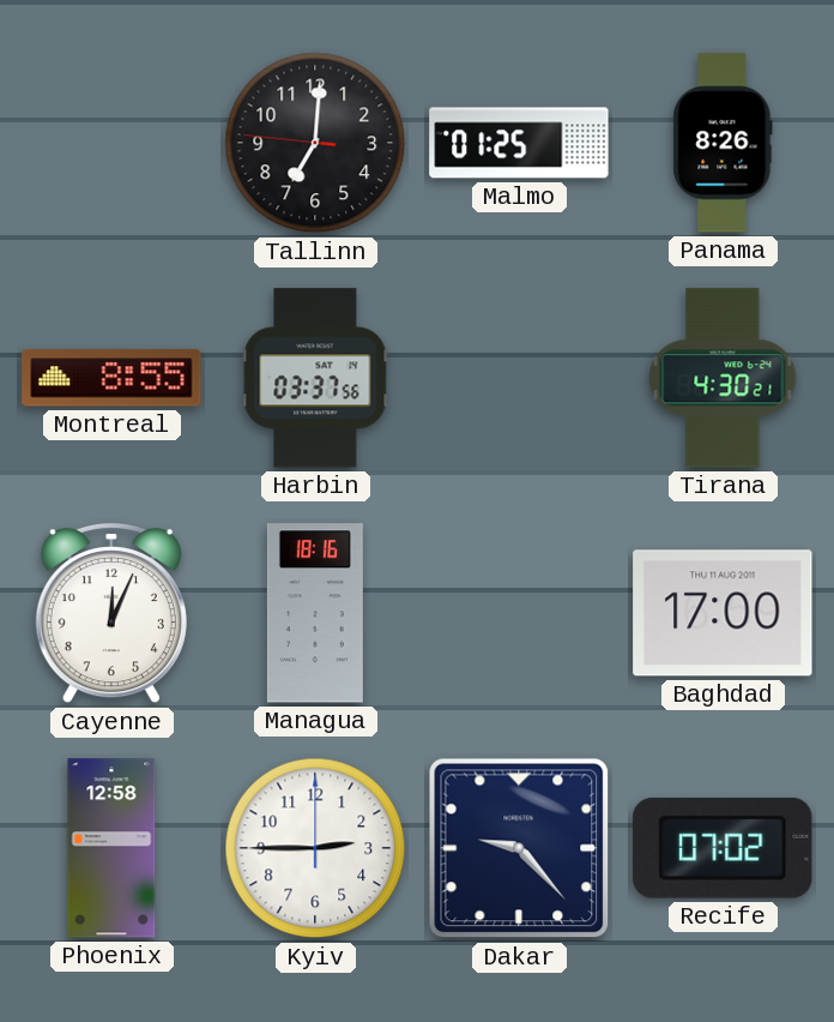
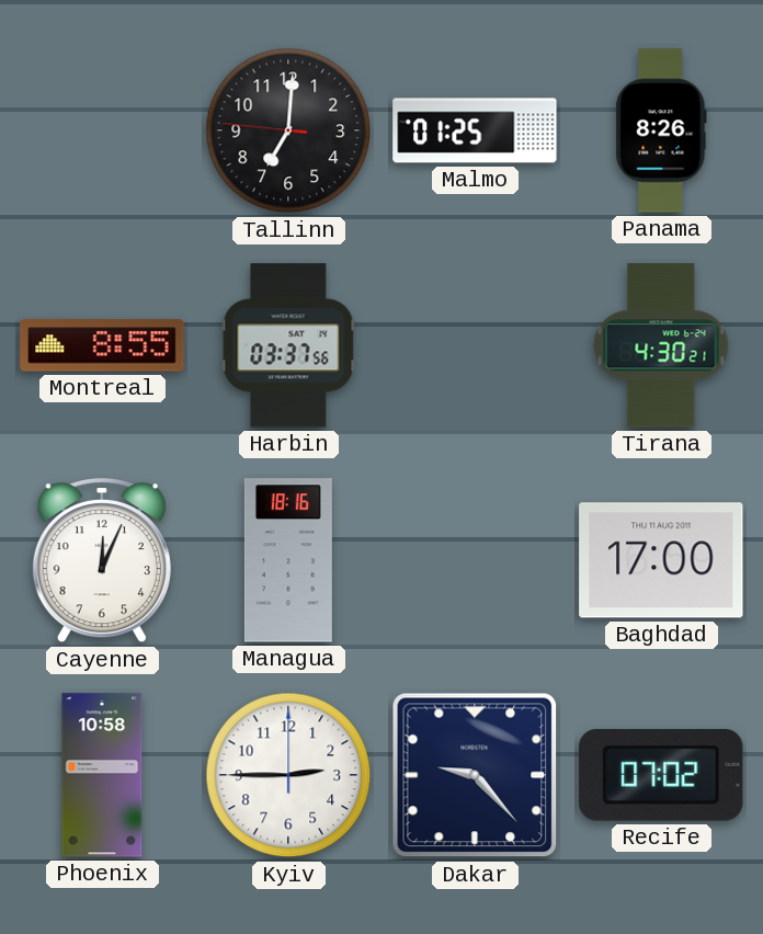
Phoenix: 12:58 -> 10:58
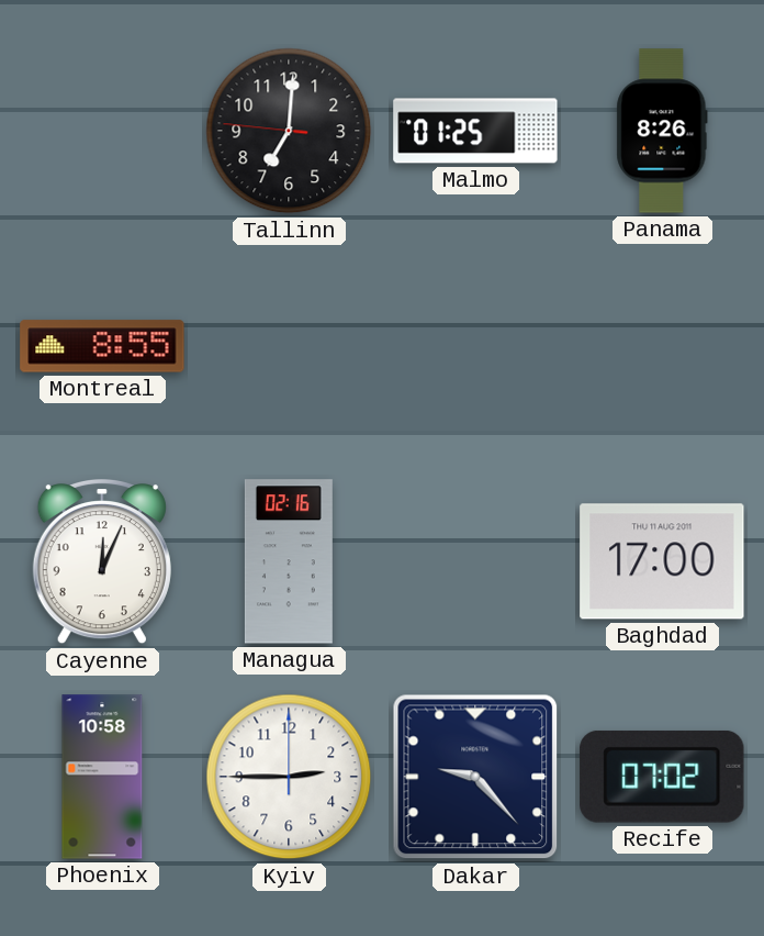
Harbin: 03:37 -> none
Tirana: 4:30 -> none
Managua: 18:16 -> 02:16
